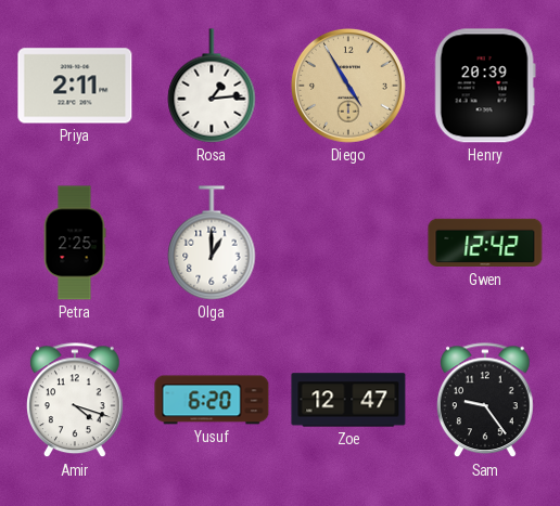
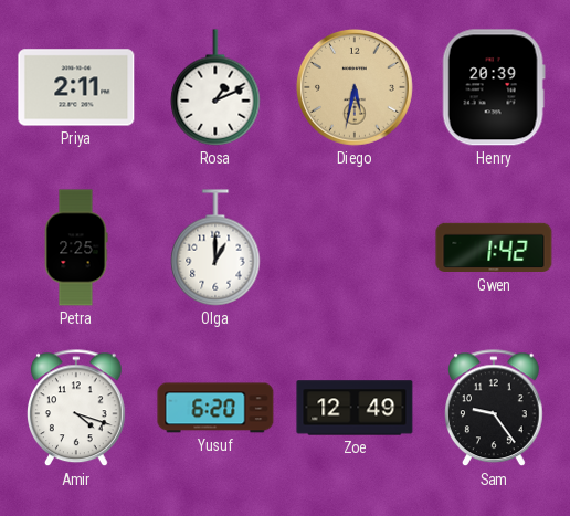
Rosa: 1:14 -> 1:11
Diego: 4:55 -> 5:32
Gwen: 12:42 -> 1:42
Zoe: 12:47 -> 12:49
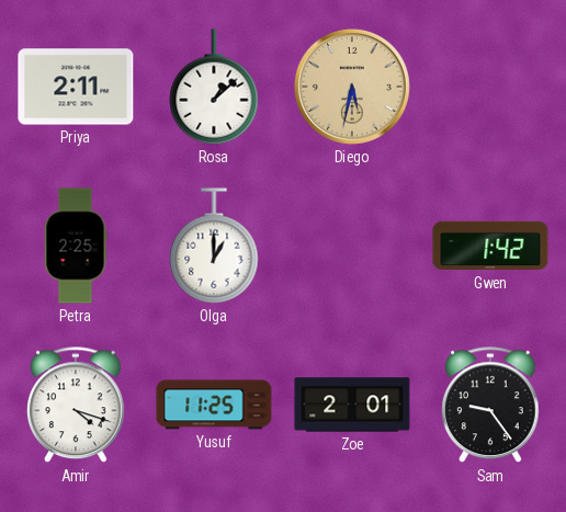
Rosa: 1:11 -> 1:08
Henry: 20:39 -> none
Yusuf: 6:20 -> 11:25
Zoe: 12:49 -> 2:01
